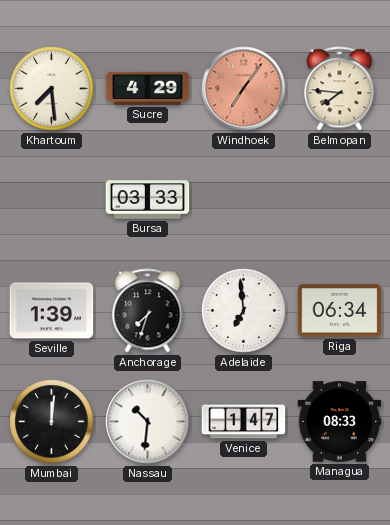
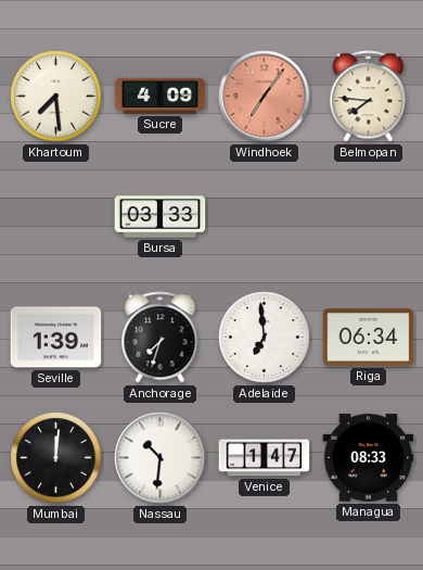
Sucre: 4:29 -> 4:09
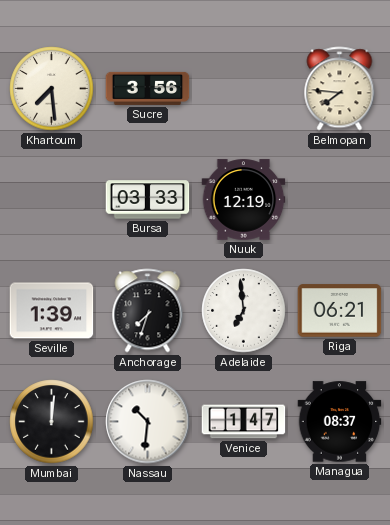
Sucre: 4:09 -> 3:56
Windhoek: 7:06 -> none
Nuuk: none -> 12:19
Riga: 06:34 -> 06:21
Managua: 08:33 -> 08:37
